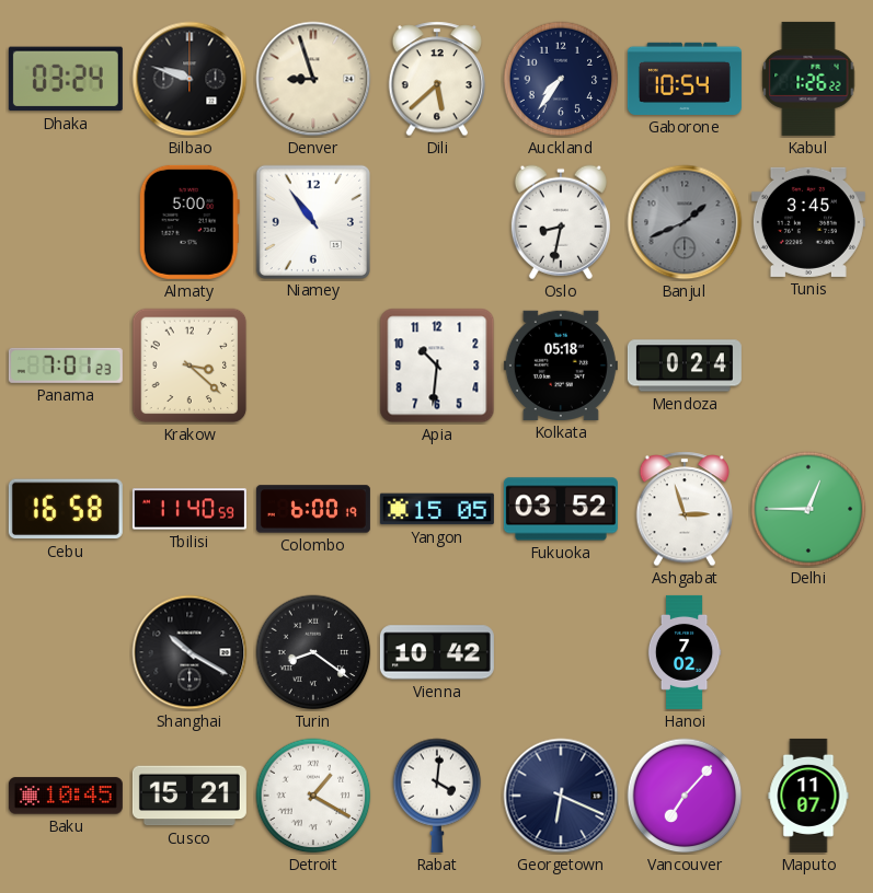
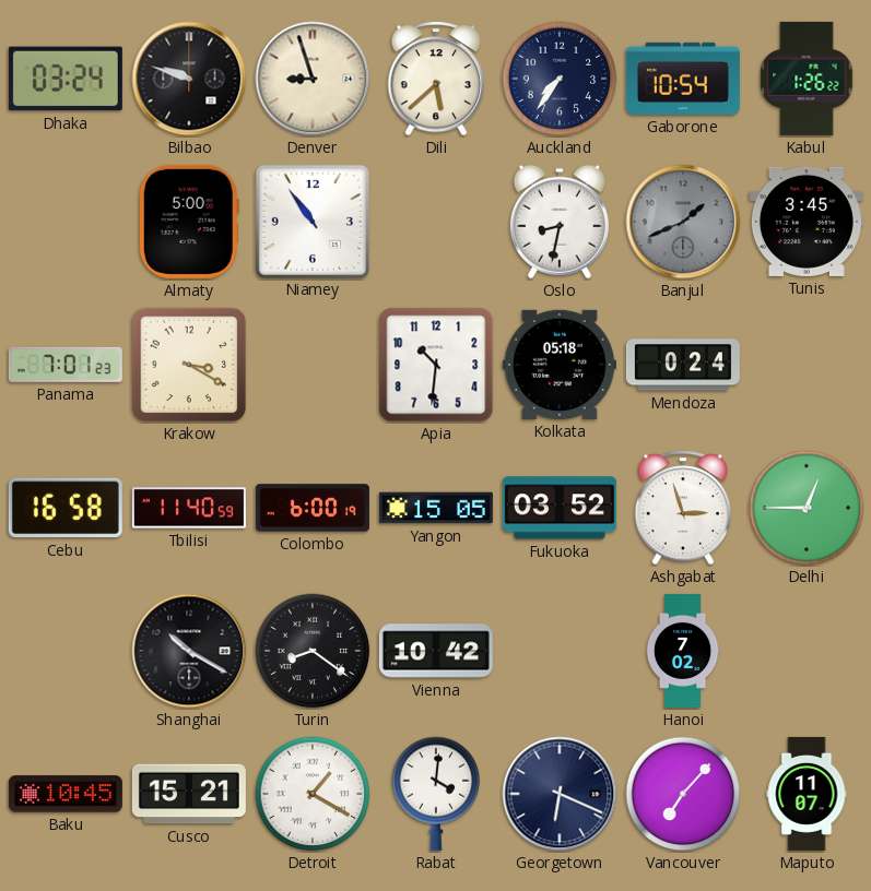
Krakow: 3:22 -> 3:20
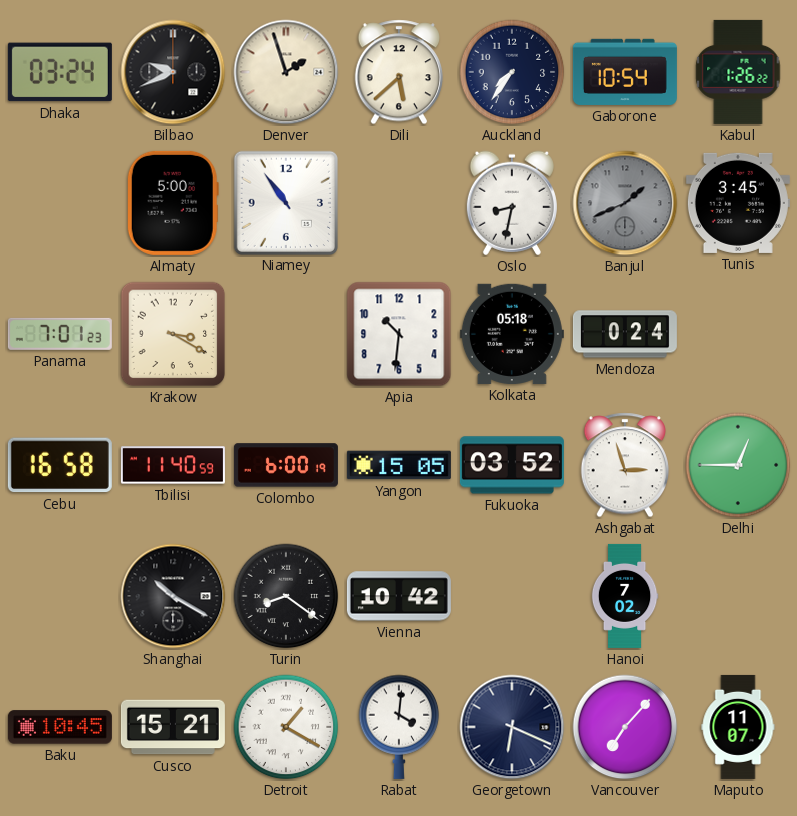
Bilbao: 9:48 -> 9:41
Denver: 8:57 -> 1:57
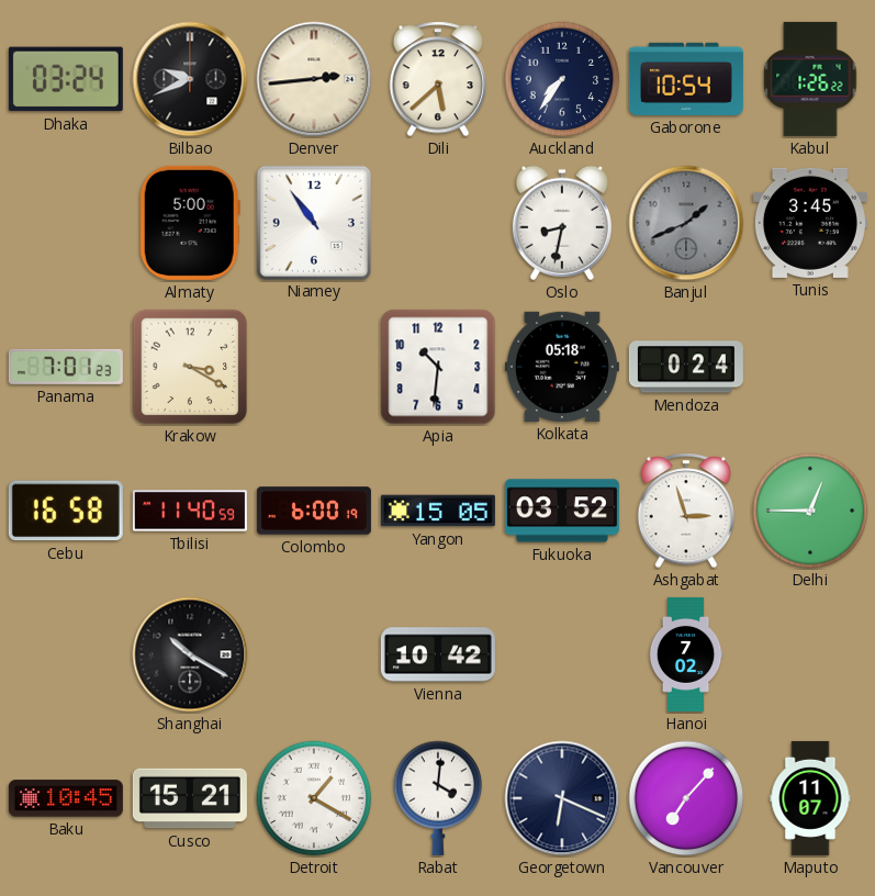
Denver: 1:57 -> 2:44
Turin: 8:21 -> none
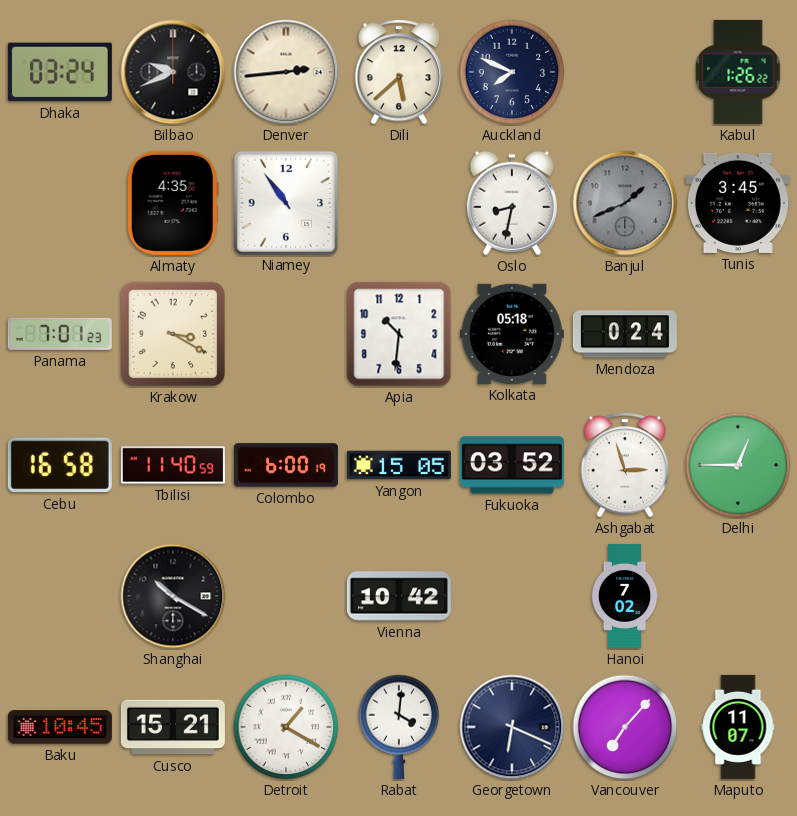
Auckland: 7:36 -> 7:49
Gaborone: 10:54 -> none
Almaty: 5:00 -> 4:35
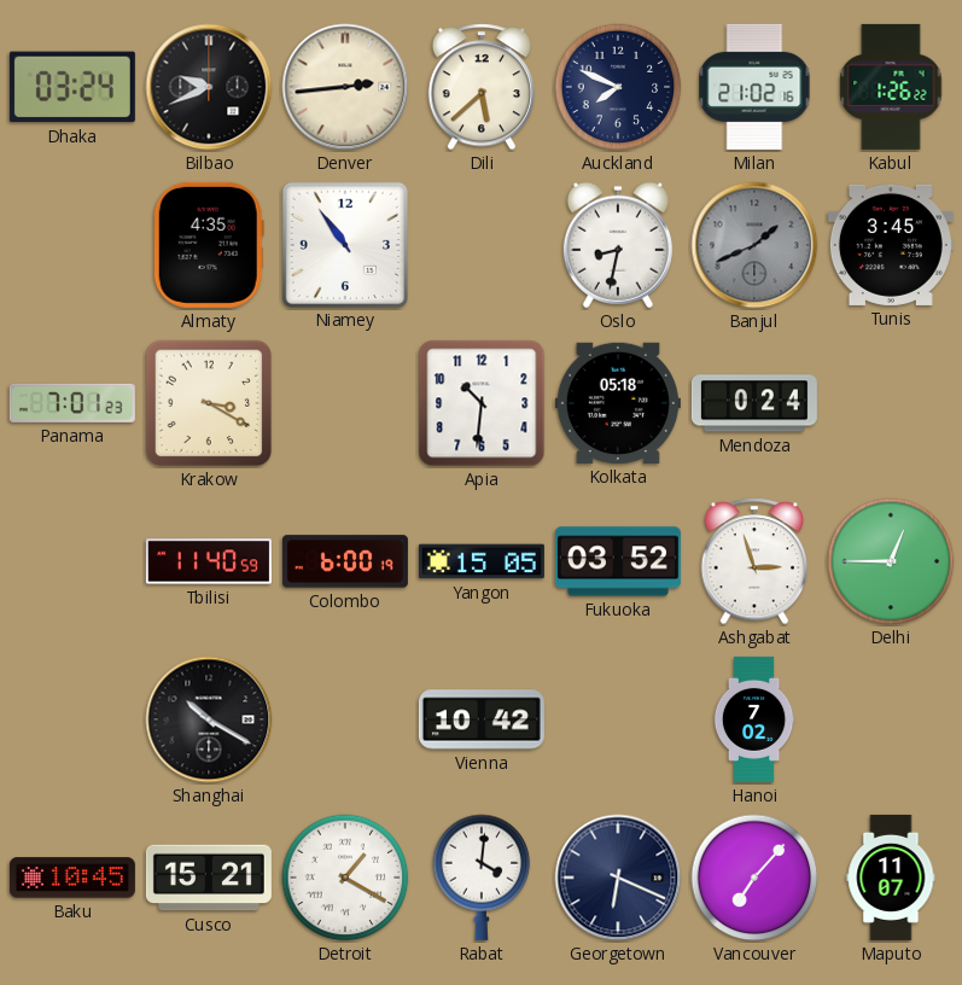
Milan: none -> 21:02
Cebu: 16:58 -> none
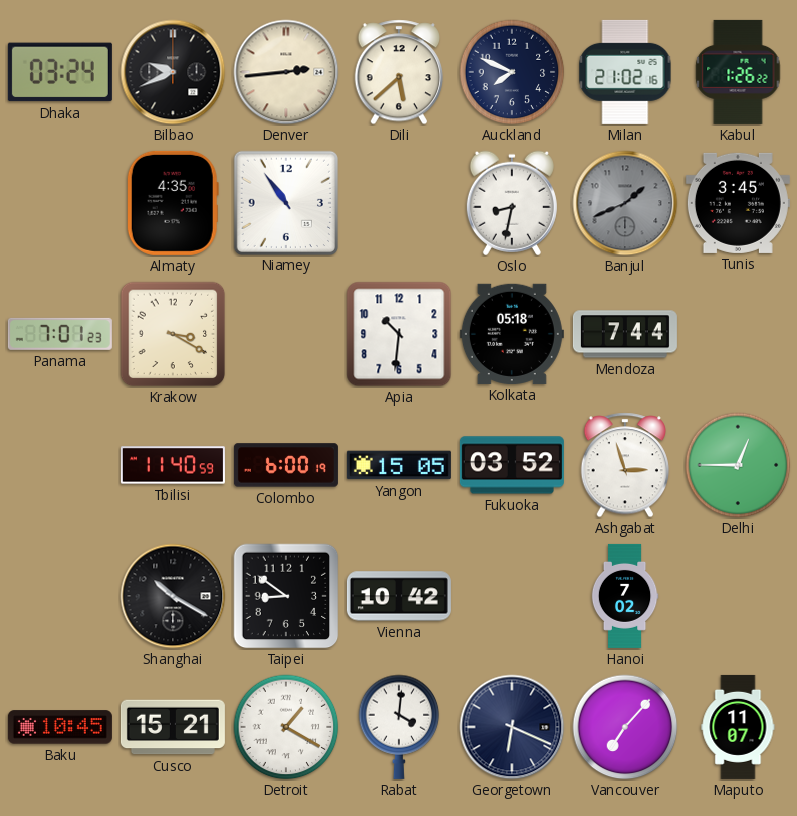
Mendoza: 0:24 -> 7:44
Taipei: none -> 8:51
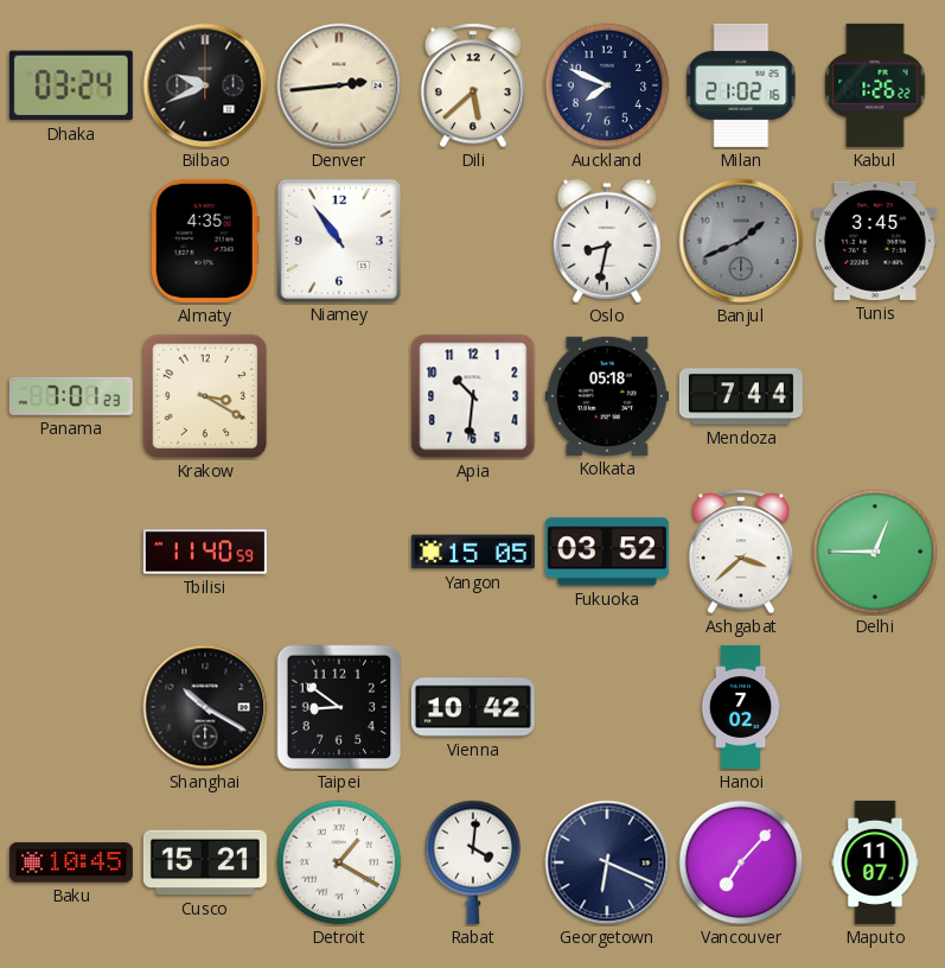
Colombo: 6:00 -> none
Ashgabat: 2:57 -> 3:38
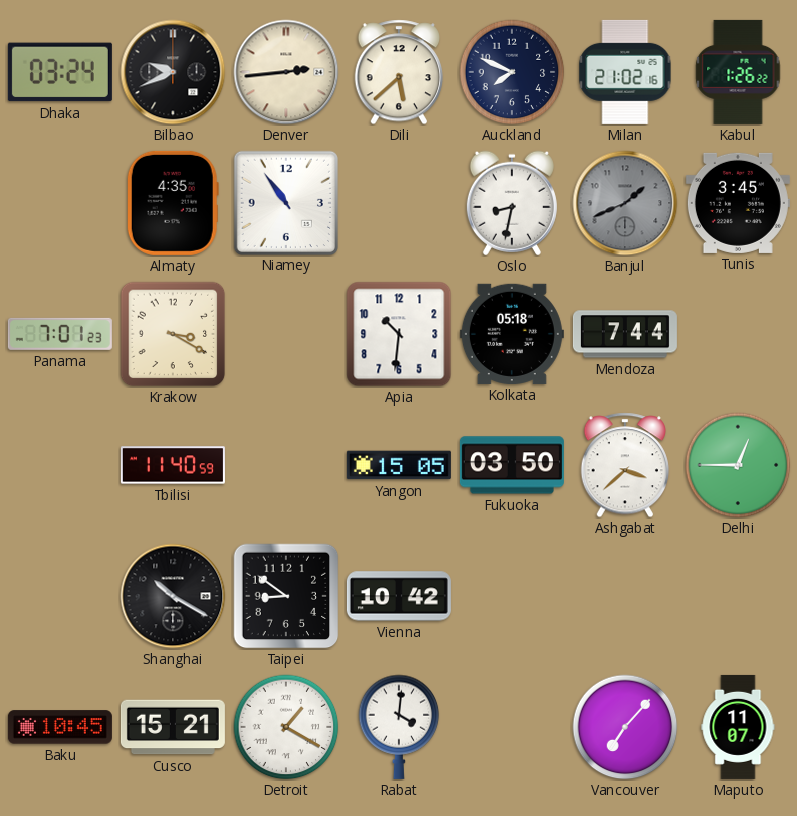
Fukuoka: 03:52 -> 03:50
Hanoi: 7:02 -> none
Georgetown: 6:19 -> none
